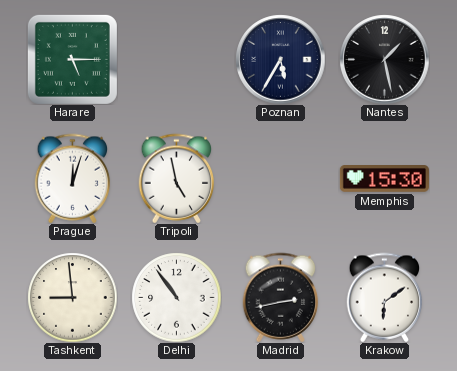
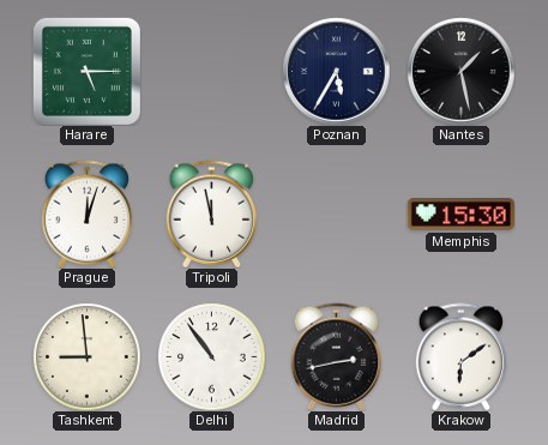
Tripoli: 4:58 -> 11:58
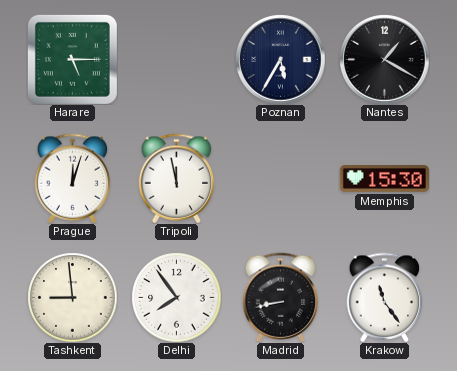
Nantes: 1:28 -> 1:20
Delhi: 10:54 -> 7:54
Madrid: 2:43 -> 8:43
Krakow: 6:09 -> 11:24
